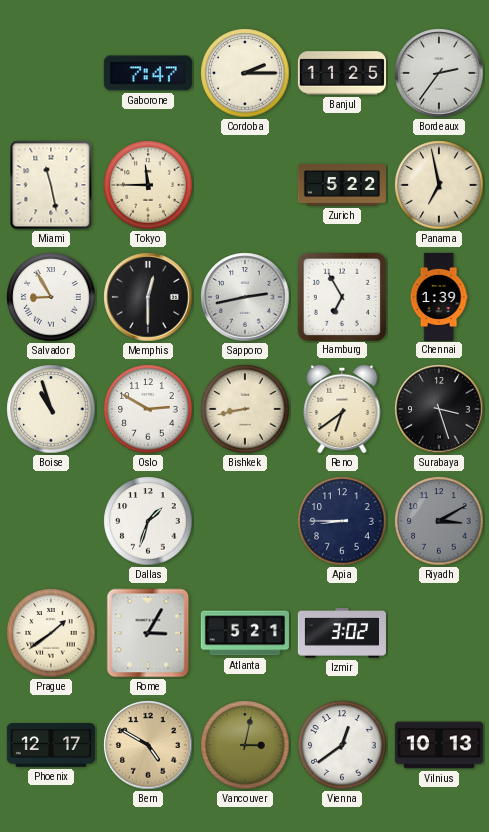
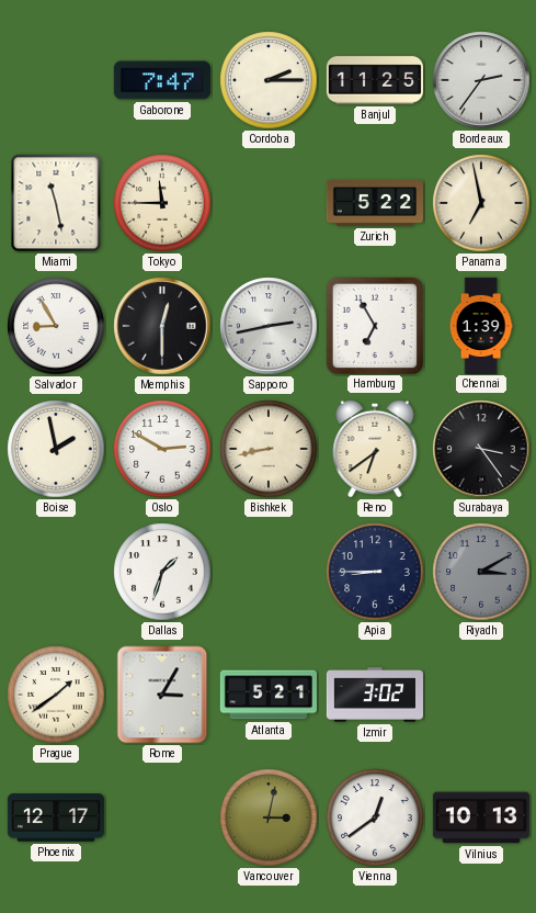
Boise: 10:57 -> 1:58
Surabaya: 3:27 -> 3:24
Bern: 4:50 -> none
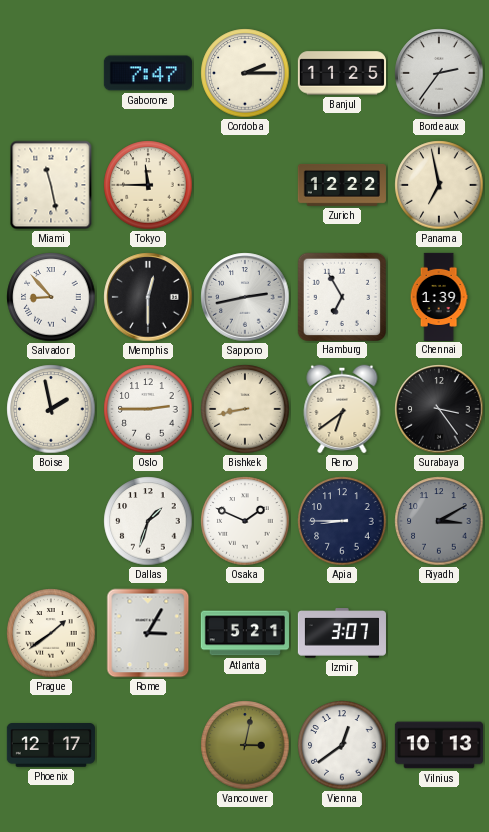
Zurich: 5:22 -> 12:22
Salvador: 8:55 -> 8:53
Oslo: 2:50 -> 2:45
Osaka: none -> 1:49
Izmir: 3:02 -> 3:07
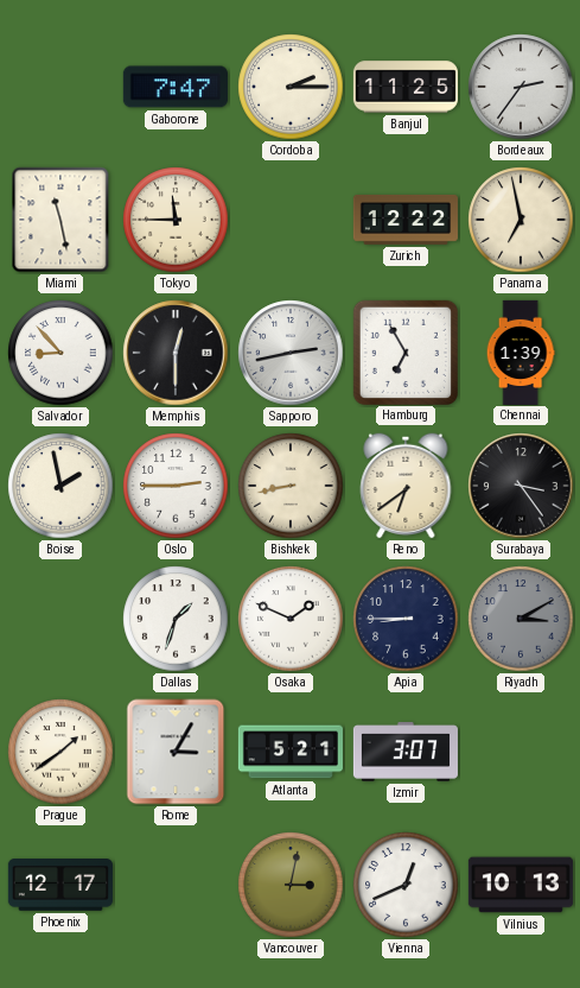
Vienna: 12:39 -> 12:41
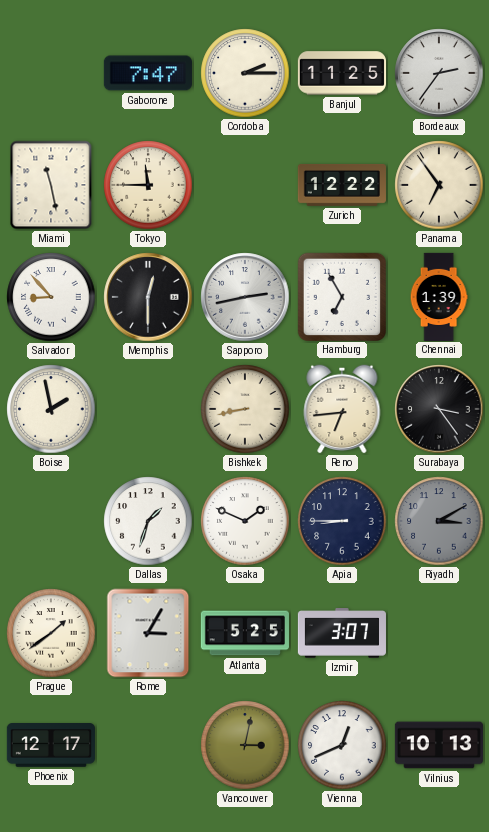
Panama: 6:58 -> 6:54
Oslo: 2:45 -> none
Reno: 6:39 -> 6:44
Atlanta: 5:21 -> 5:25
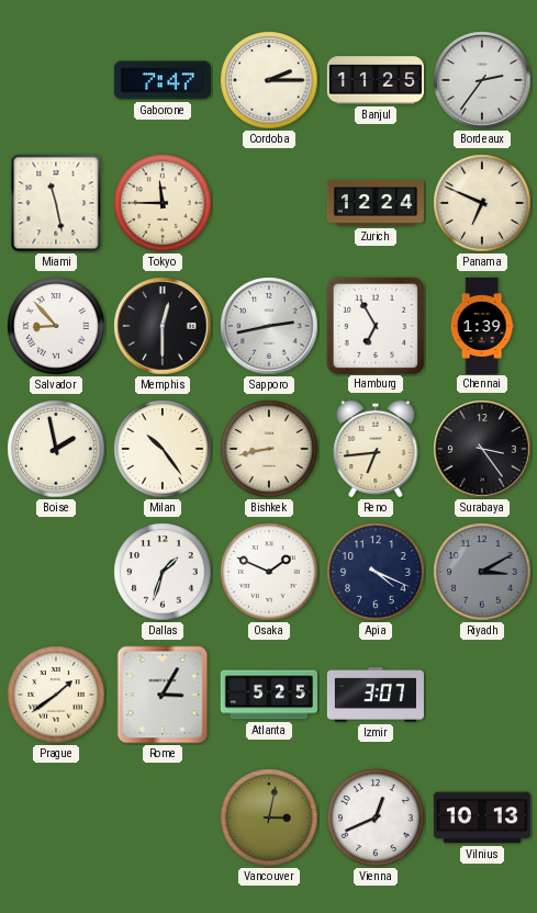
Zurich: 12:22 -> 12:24
Panama: 6:54 -> 6:49
Milan: none -> 10:24
Apia: 8:45 -> 4:19
Phoenix: 12:17 -> none
